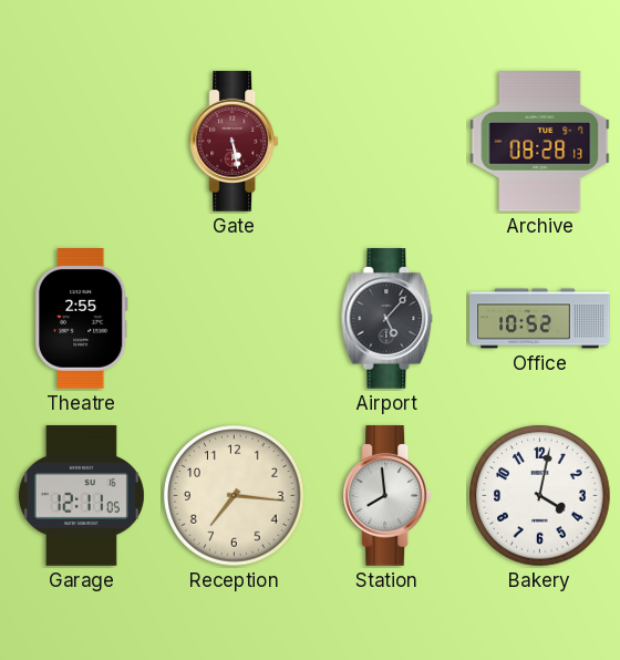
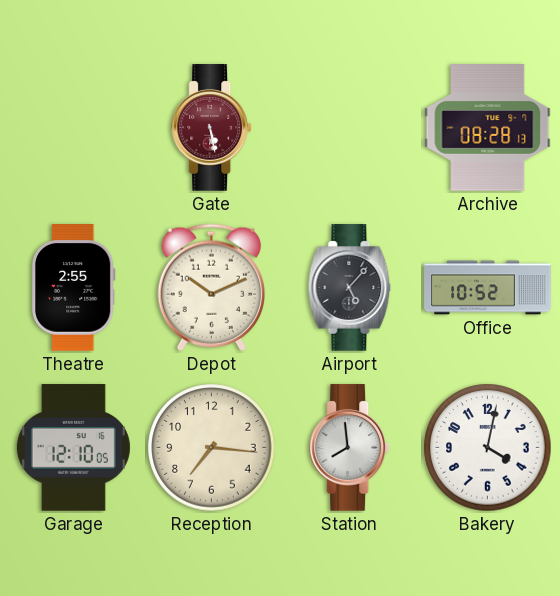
Depot: none -> 10:11
Garage: 12:11 -> 12:10
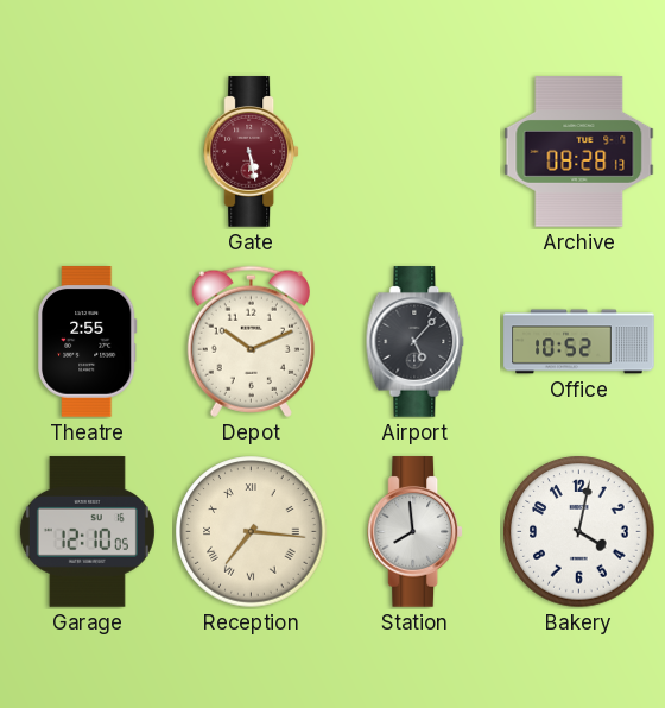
Reception numerals: Arabic -> Roman
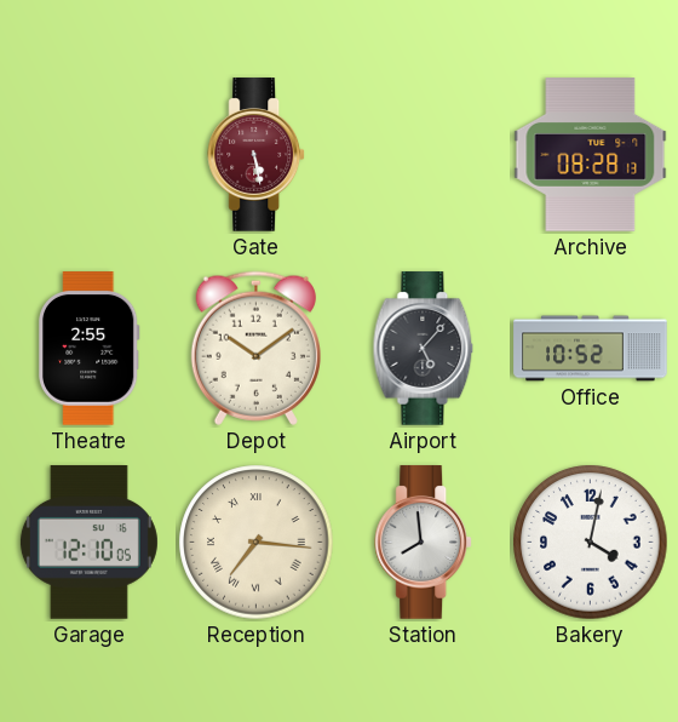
Depot: 10:11 -> 10:09
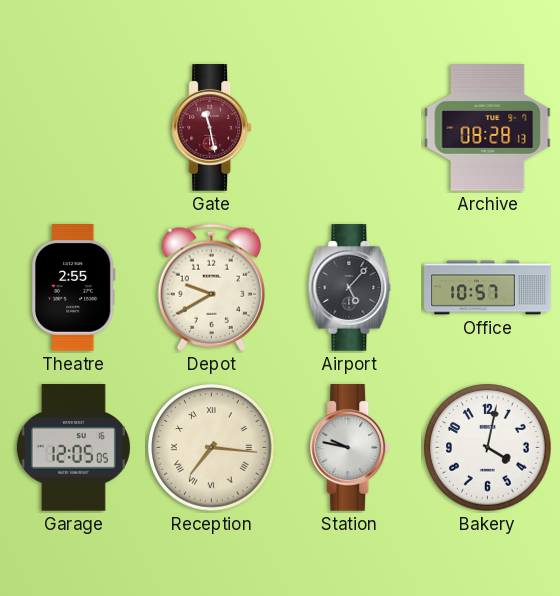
Gate: 5:28 -> 11:28
Depot: 10:09 -> 9:40
Office: 10:52 -> 10:57
Garage: 12:10 -> 12:05
Station: 7:59 -> 9:47
